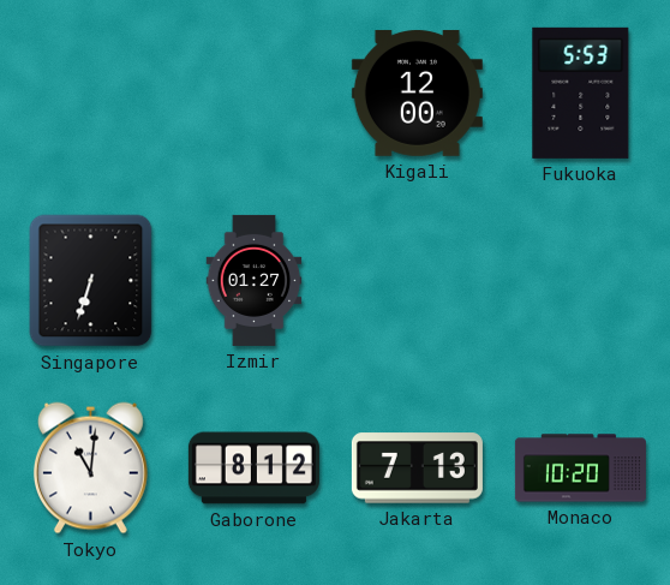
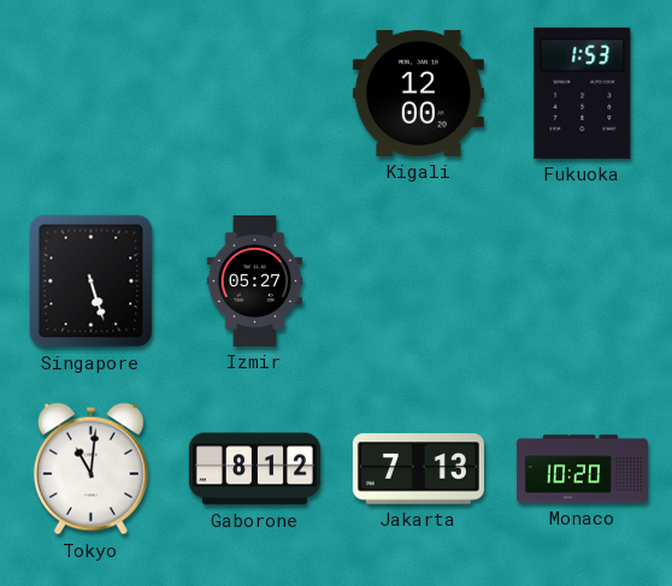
Fukuoka: 5:53 -> 1:53
Singapore: 6:33 -> 5:27
Izmir: 01:27 -> 05:27
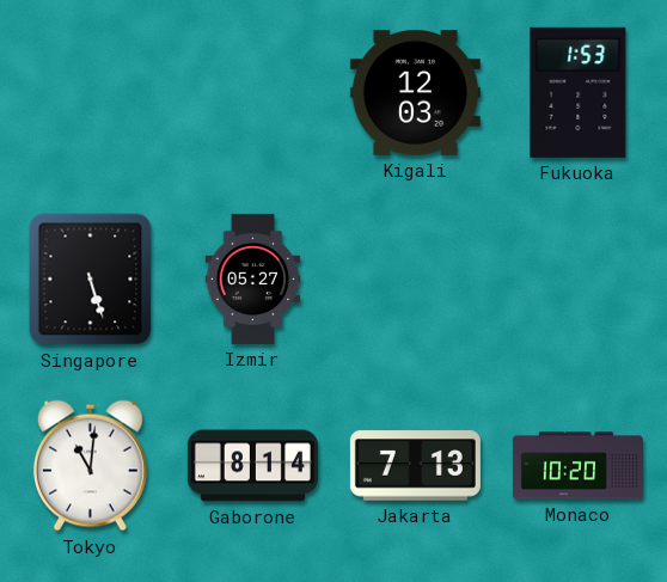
Kigali: 12:00 -> 12:03
Gaborone: 8:12 -> 8:14
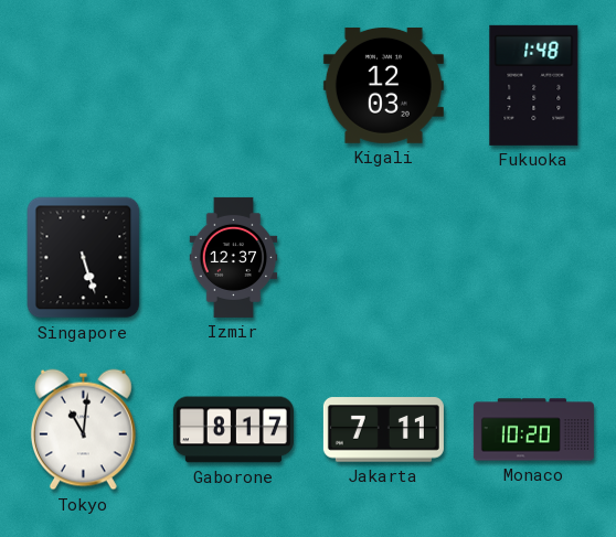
Fukuoka: 1:53 -> 1:48
Izmir: 05:27 -> 12:37
Gaborone: 8:14 -> 8:17
Jakarta: 7:13 -> 7:11
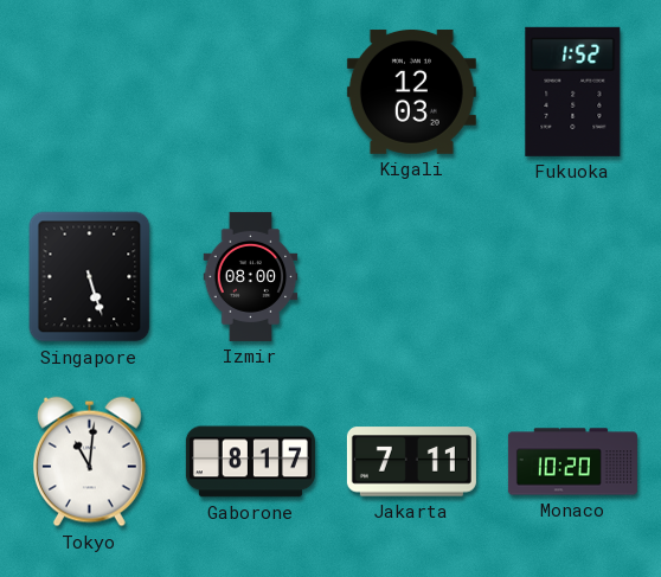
Fukuoka: 1:48 -> 1:52
Izmir: 12:37 -> 08:00
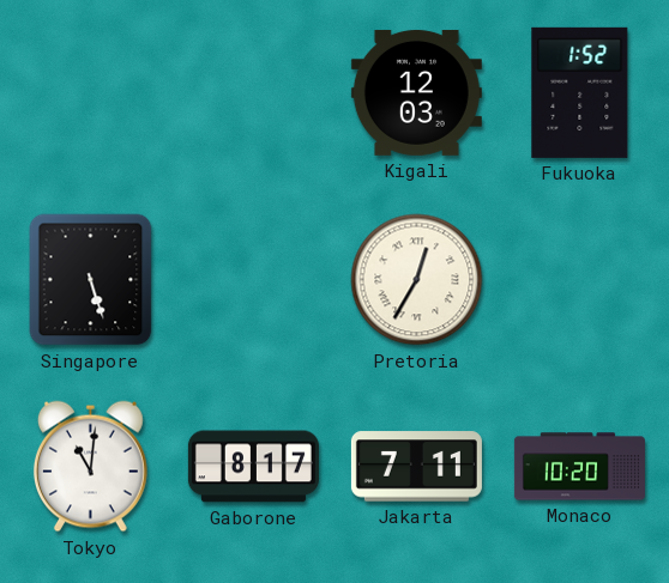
Izmir: 08:00 -> none
Pretoria: none -> 12:35
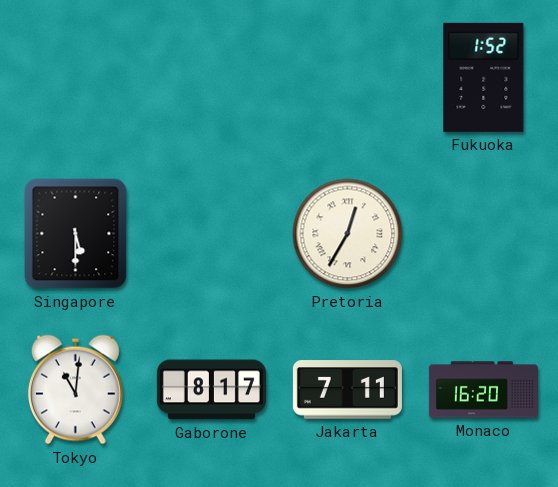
Kigali: 12:03 -> none
Singapore: 5:27 -> 5:30
Monaco: 10:20 -> 16:20
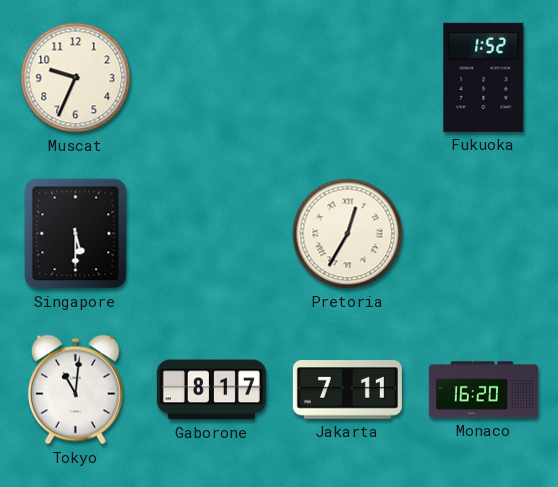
Muscat: none -> 9:34
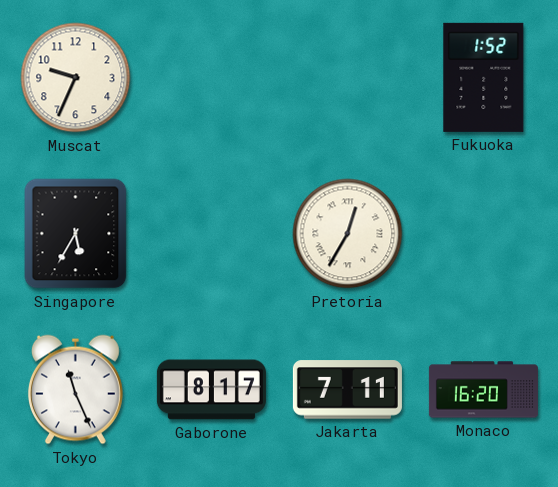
Singapore: 5:30 -> 5:35
Tokyo: 11:01 -> 11:26
